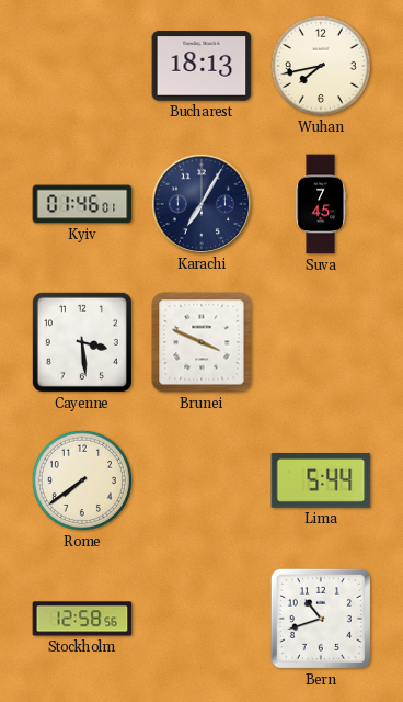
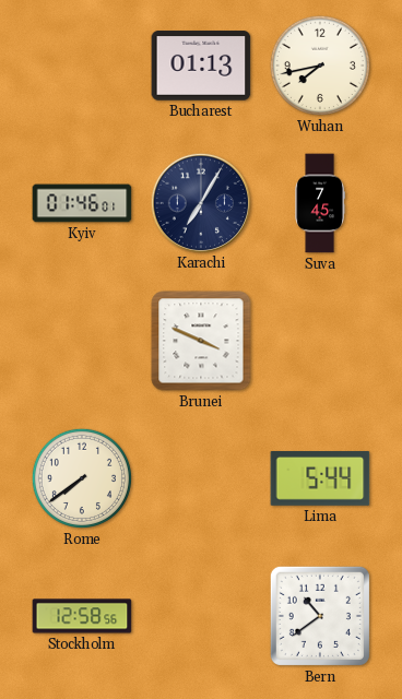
Bucharest: 18:13 -> 01:13
Cayenne: 3:29 -> none
Bern: 10:42 -> 10:39
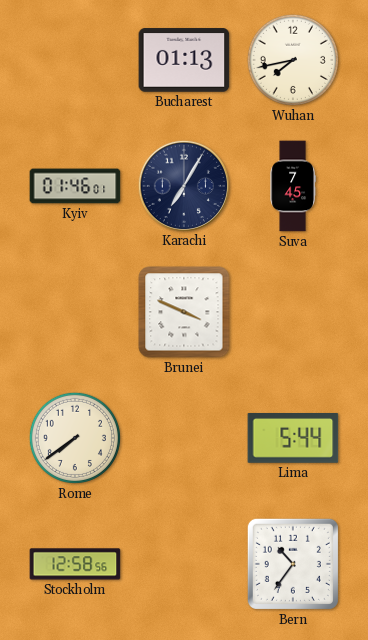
Bern: 10:39 -> 10:36
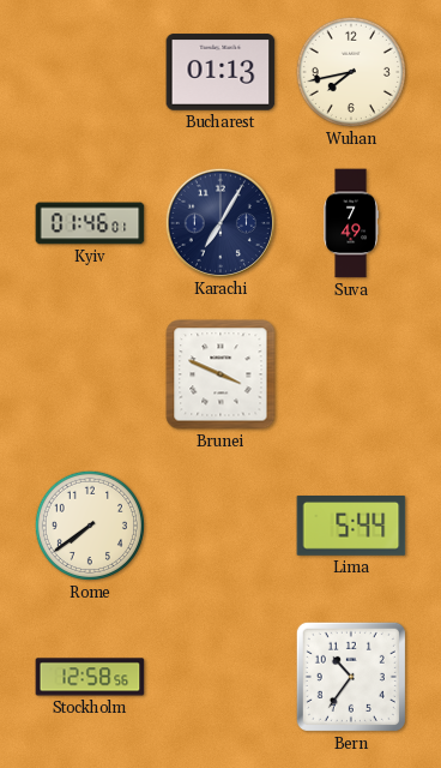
Suva: 7:45 -> 7:49
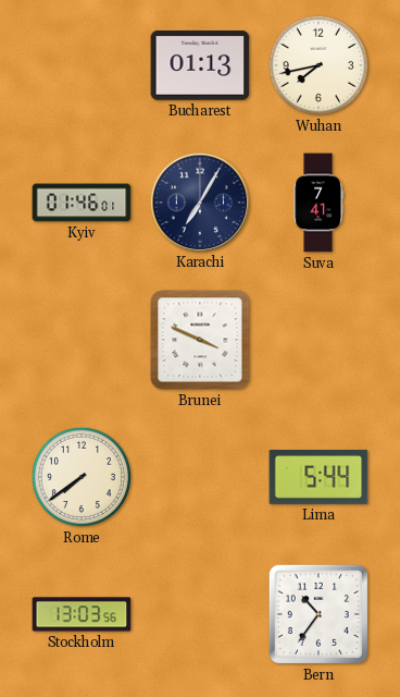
Suva: 7:49 -> 7:41
Stockholm: 12:58 -> 13:03
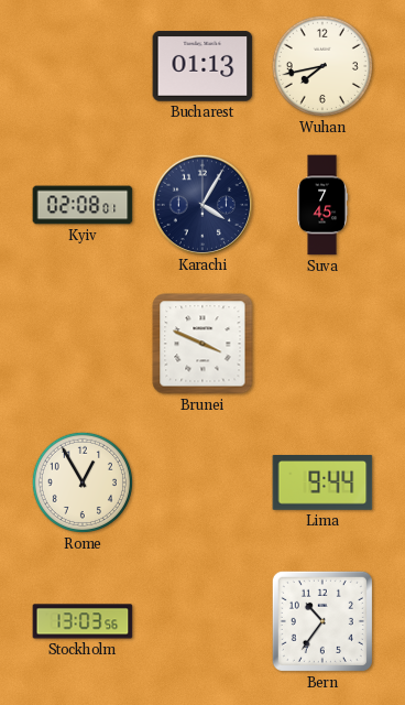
Kyiv: 01:46 -> 02:08
Karachi: 7:05 -> 4:05
Suva: 7:41 -> 7:45
Rome: 7:39 -> 12:55
Lima: 5:44 -> 9:44
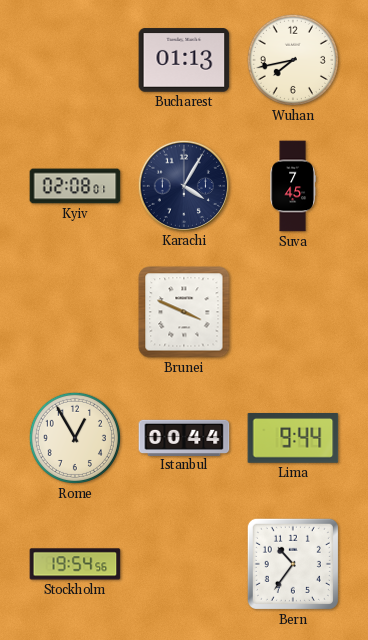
Istanbul: none -> 00:44
Stockholm: 13:03 -> 19:54
